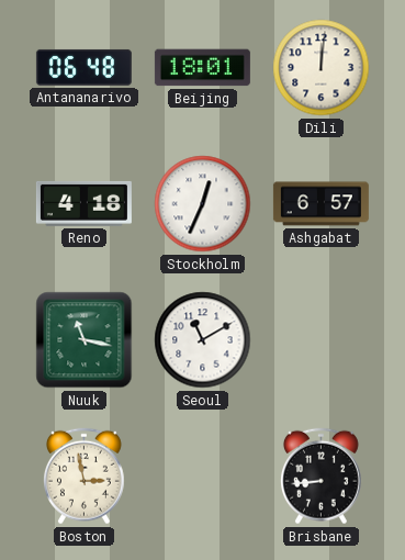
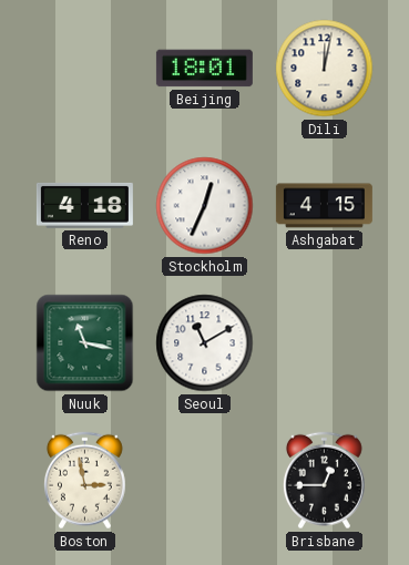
Antananarivo: 06:48 -> none
Dili: 12:01 -> 12:02
Ashgabat: 6:57 -> 4:15
Brisbane: 8:44 -> 12:45
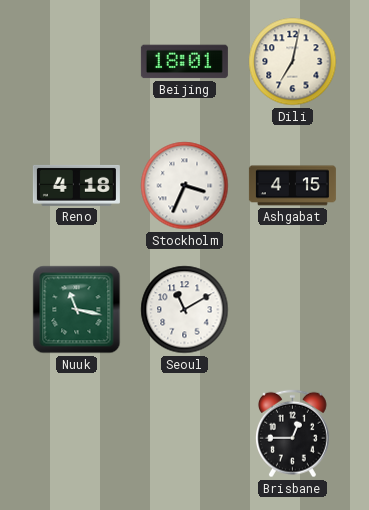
Dili: 12:02 -> 7:02
Stockholm: 12:34 -> 3:34
Boston: 2:58 -> none
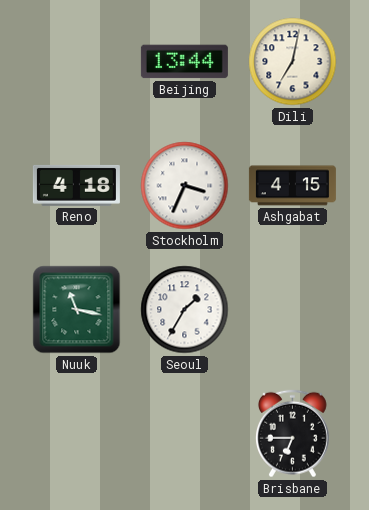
Beijing: 18:01 -> 13:44
Seoul: 11:10 -> 1:35
Brisbane: 12:45 -> 6:45
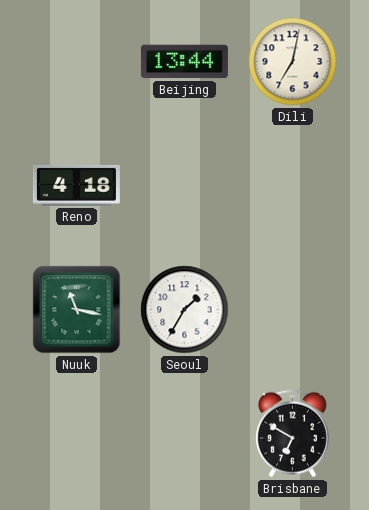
Stockholm: 3:34 -> none
Ashgabat: 4:15 -> none
Brisbane: 6:45 -> 6:50
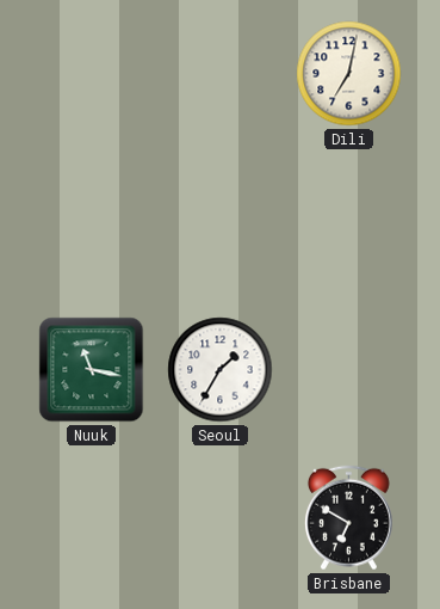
Beijing: 13:44 -> none
Reno: 4:18 -> none
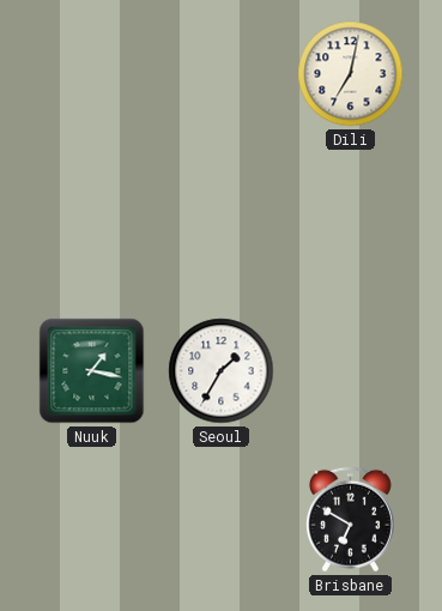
Nuuk: 11:17 -> 1:17
